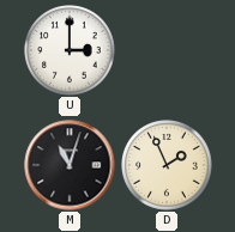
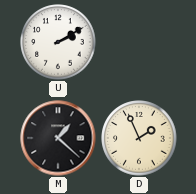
U: 3:00 -> 2:10
M: 11:03 -> 1:22
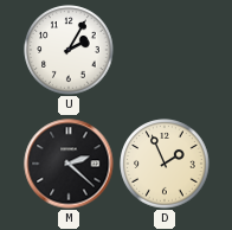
U: 2:10 -> 2:05
M: 1:22 -> 2:22
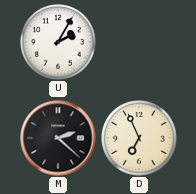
D: 1:56 -> 6:56
